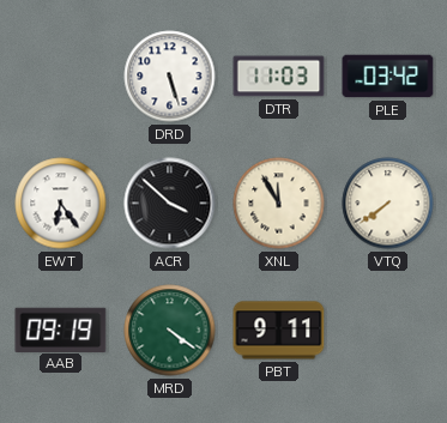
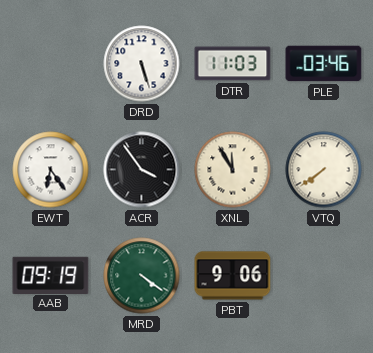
PLE: 03:42 -> 03:46
ACR: 3:52 -> 3:54
PBT: 9:11 -> 9:06
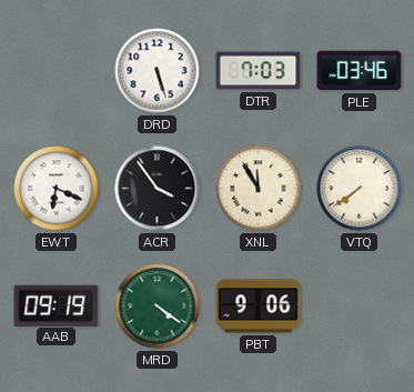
DTR: 11:03 -> 7:03
EWT: 6:24 -> 6:19
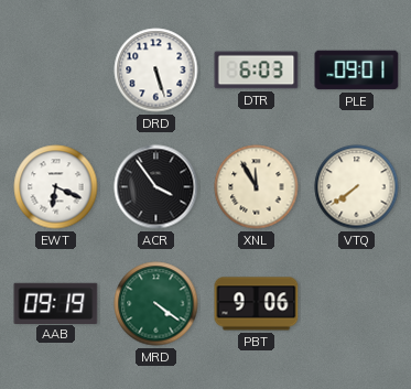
DTR: 7:03 -> 6:03
PLE: 03:46 -> 09:01
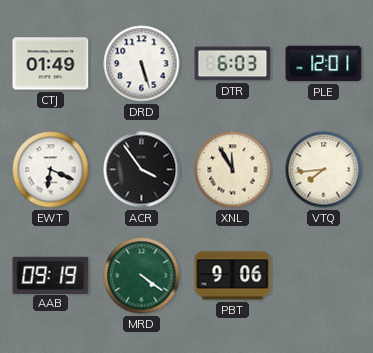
CTJ: none -> 01:49
PLE: 09:01 -> 12:01
VTQ: 7:39 -> 7:44
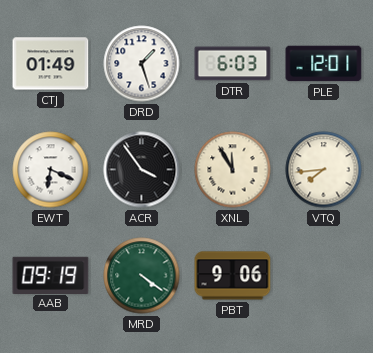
DRD: 5:27 -> 1:27
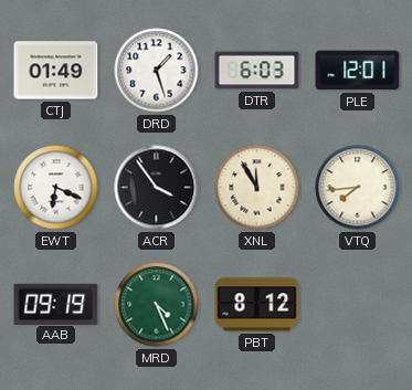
MRD: 4:21 -> 4:26
PBT: 9:06 -> 8:12
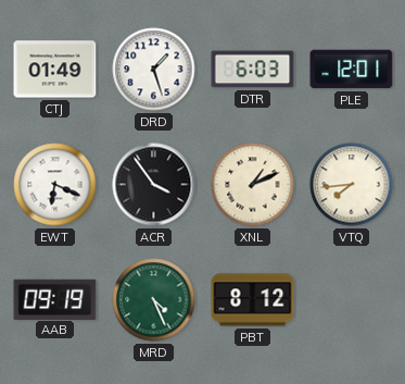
XNL: 11:55 -> 1:11
